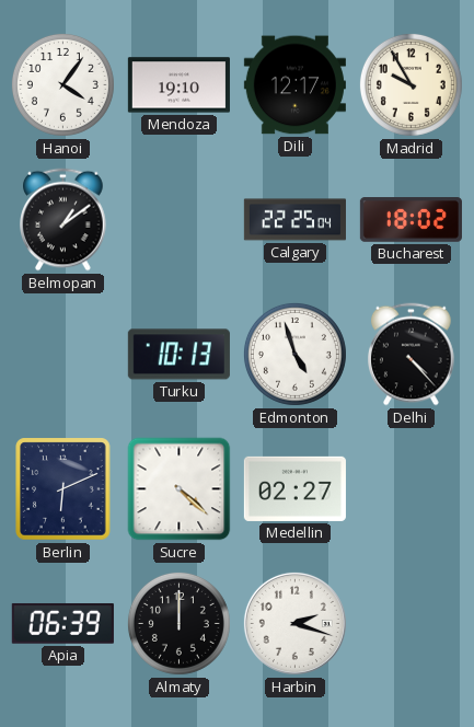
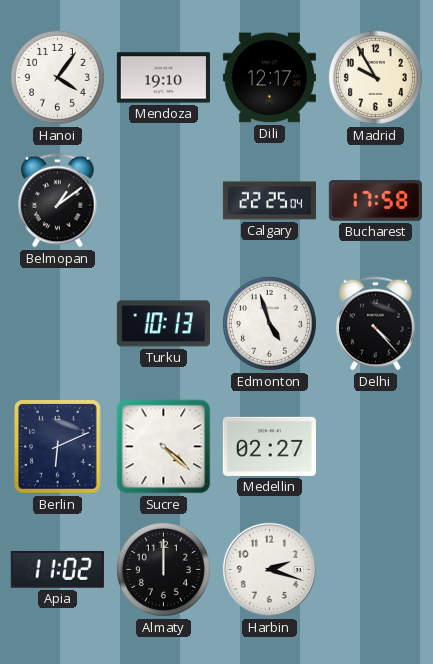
Bucharest: 18:02 -> 17:58
Apia: 06:39 -> 11:02
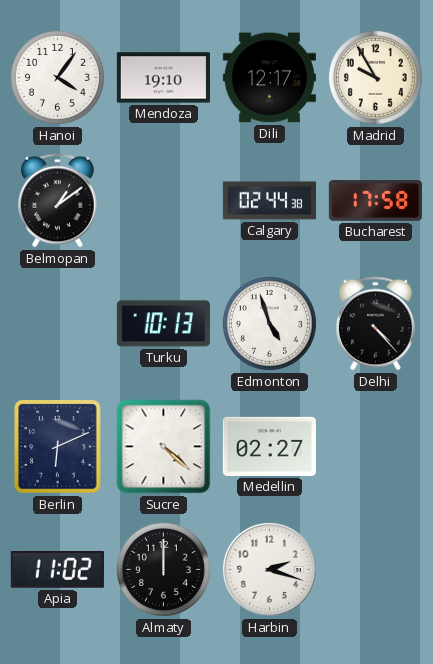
Calgary: 22:25 -> 02:44
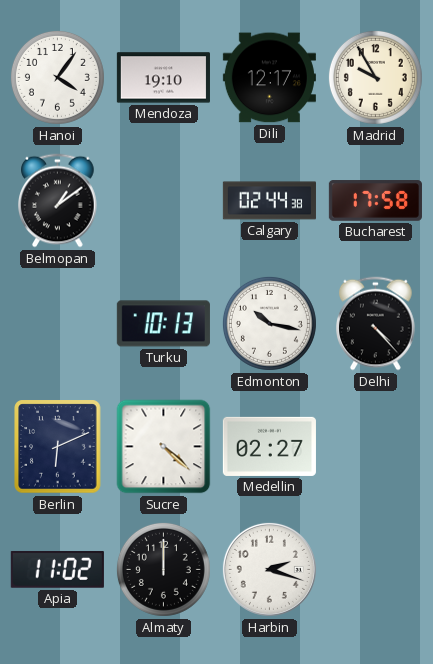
Edmonton: 4:57 -> 10:17
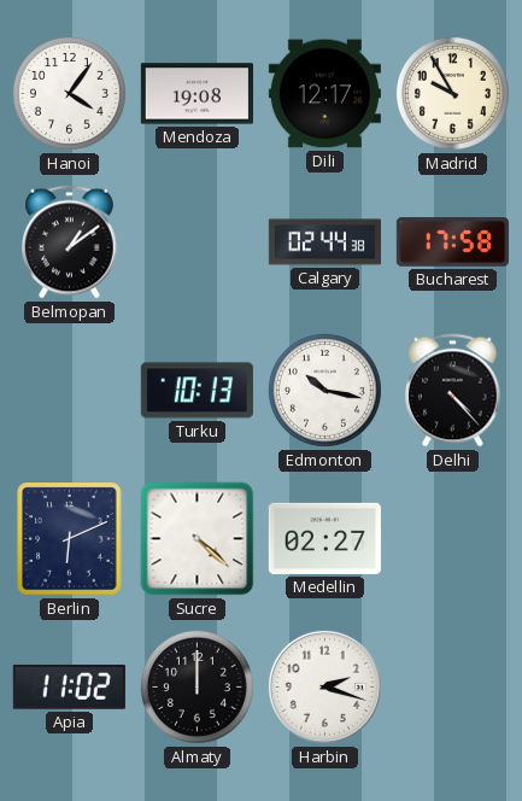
Mendoza: 19:10 -> 19:08
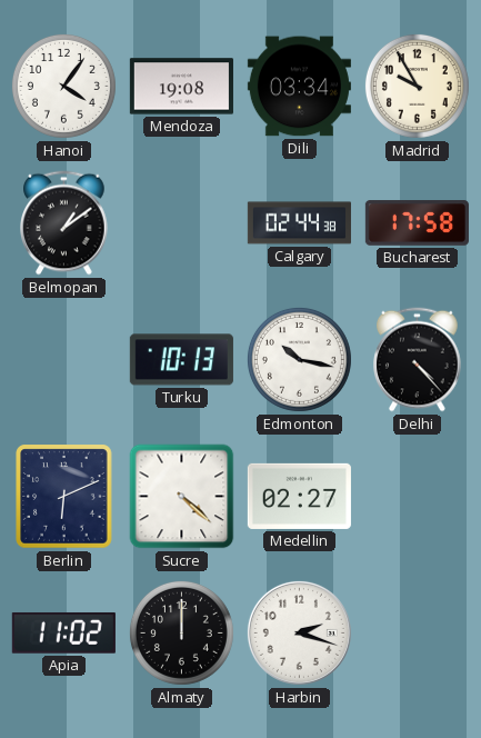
Dili: 12:17 -> 03:34
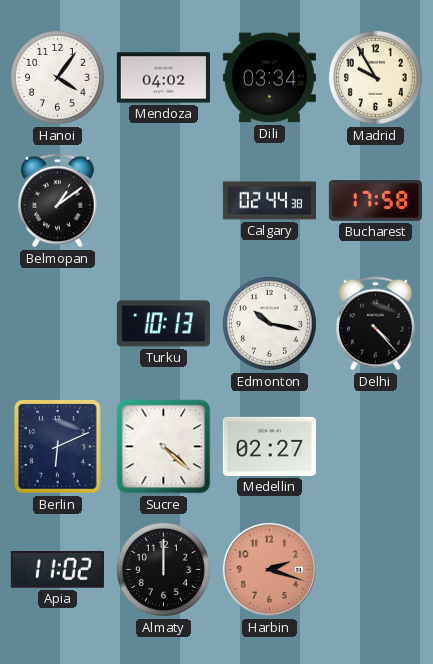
Mendoza: 19:08 -> 04:02
Harbin dial: white -> salmon
